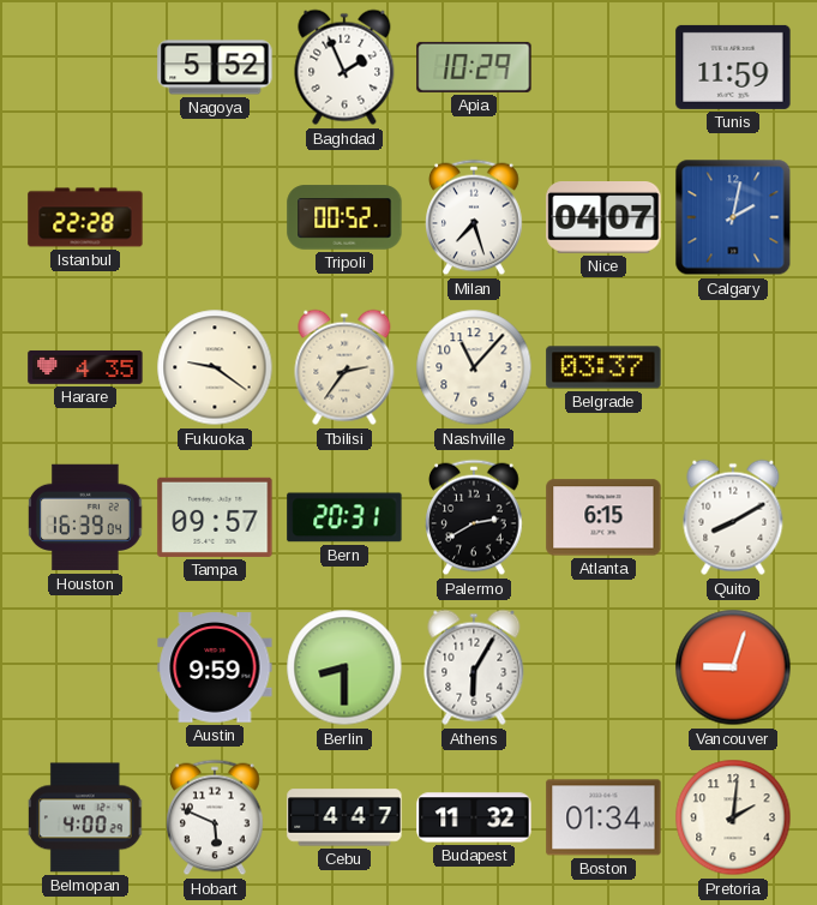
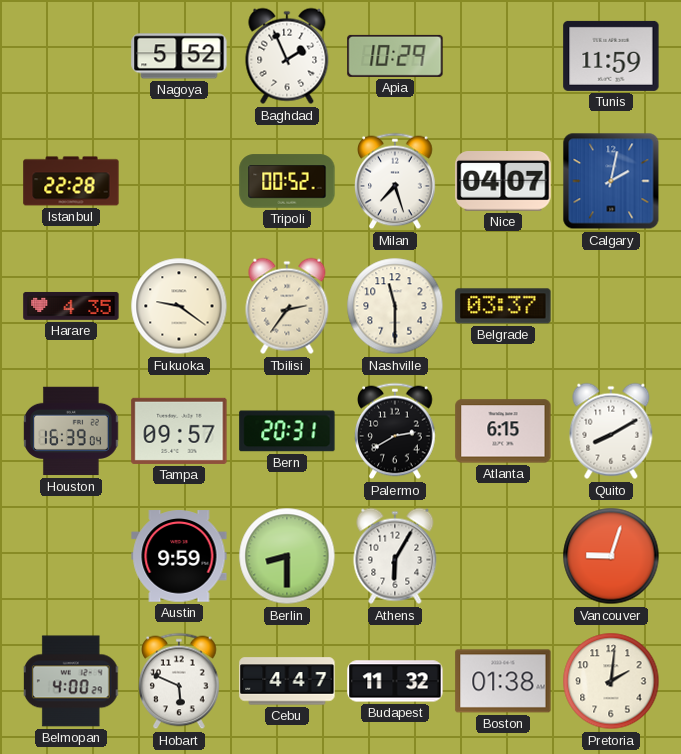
Nashville: 11:07 -> 11:30
Boston: 01:34 -> 01:38
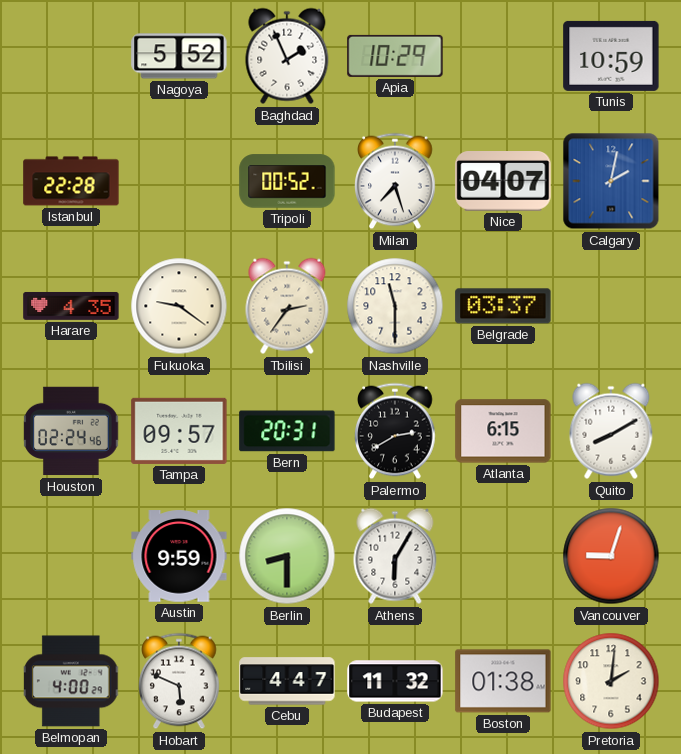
Tunis: 11:59 -> 10:59
Houston: 16:39 -> 02:24
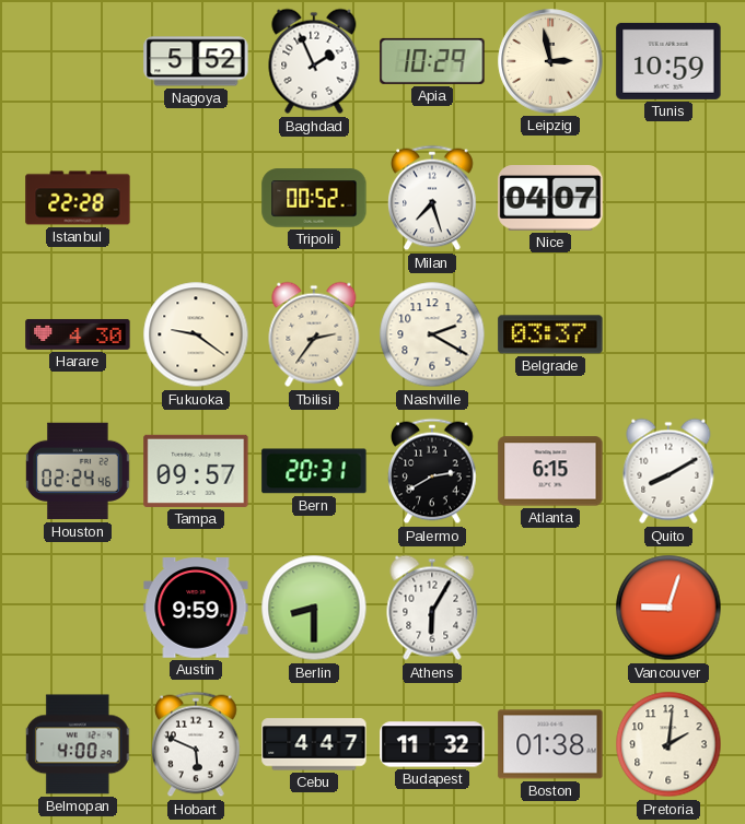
Leipzig: none -> 2:58
Calgary: 2:02 -> none
Harare: 4:35 -> 4:30
Nashville: 11:30 -> 2:20
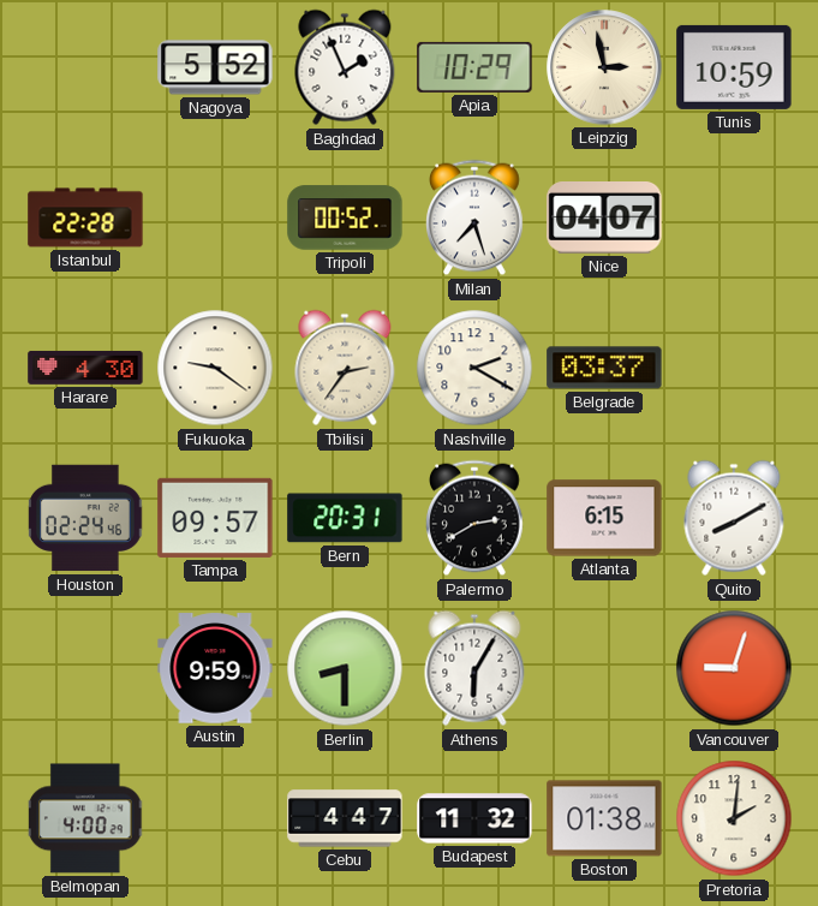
Hobart: 5:49 -> none
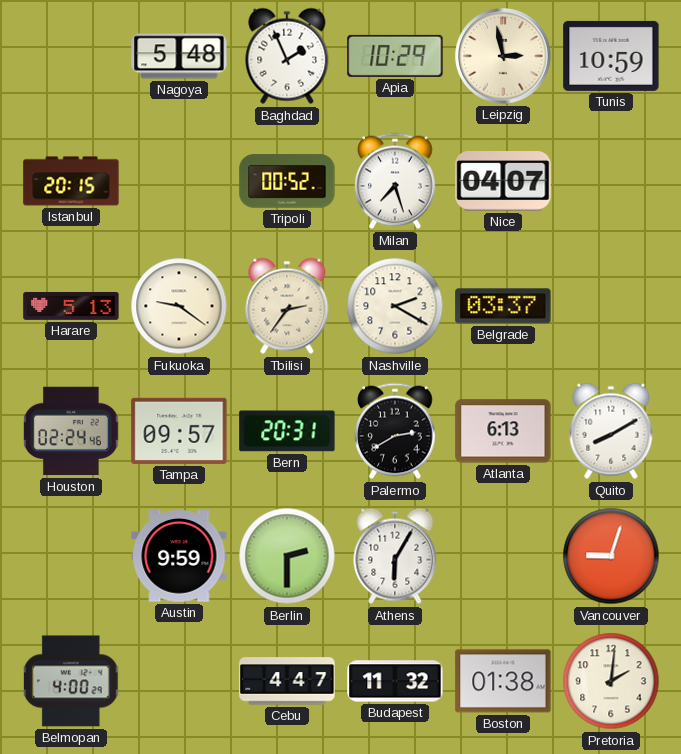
Nagoya: 5:52 -> 5:48
Istanbul: 22:28 -> 20:15
Harare: 4:30 -> 5:13
Atlanta: 6:15 -> 6:13
Berlin: 8:30 -> 2:30
